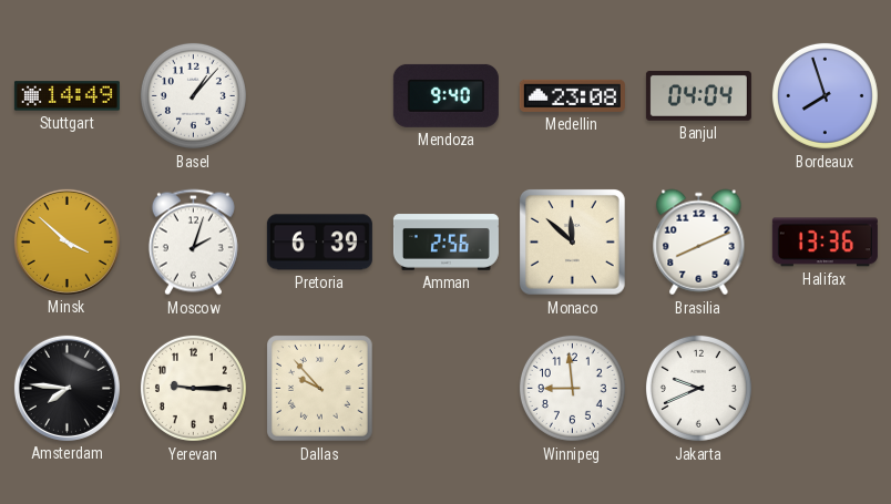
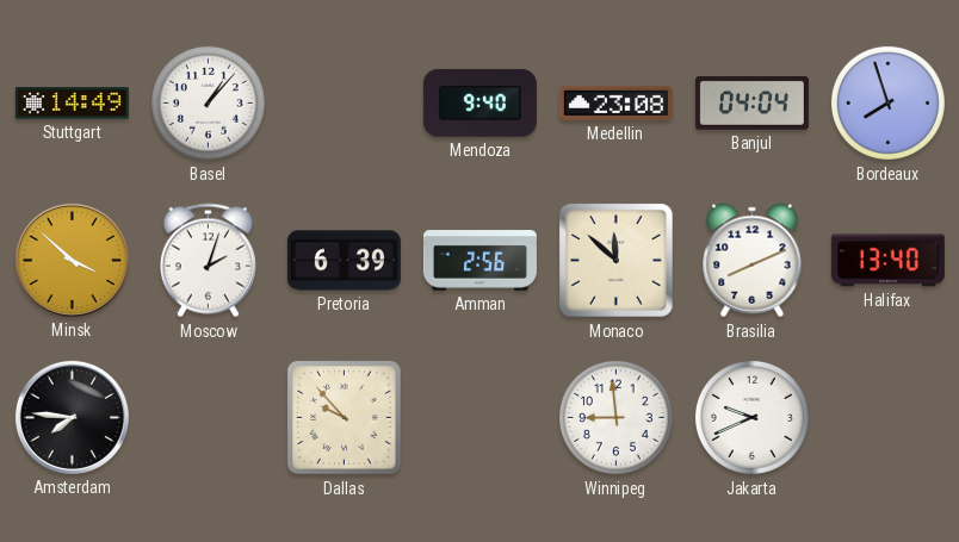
Halifax: 13:36 -> 13:40
Yerevan: 9:15 -> none
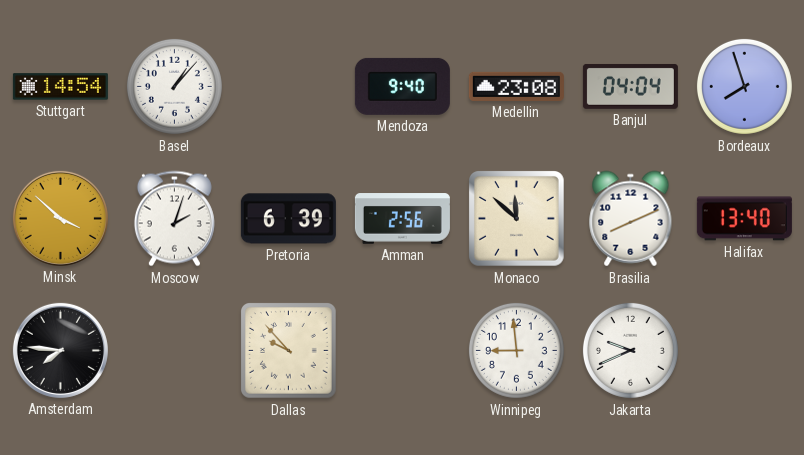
Stuttgart: 14:49 -> 14:54
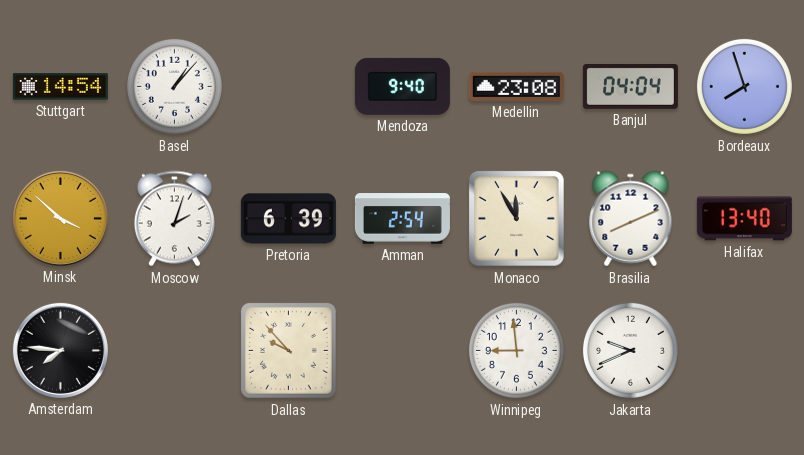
Amman: 2:56 -> 2:54
Monaco: 11:52 -> 11:55
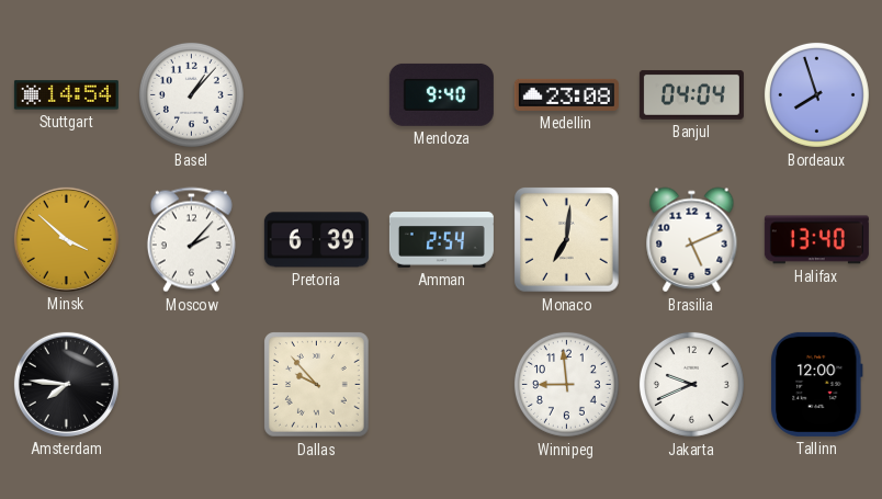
Moscow: 2:03 -> 2:07
Monaco: 11:55 -> 7:01
Brasilia: 8:11 -> 5:11
Tallinn: none -> 12:00
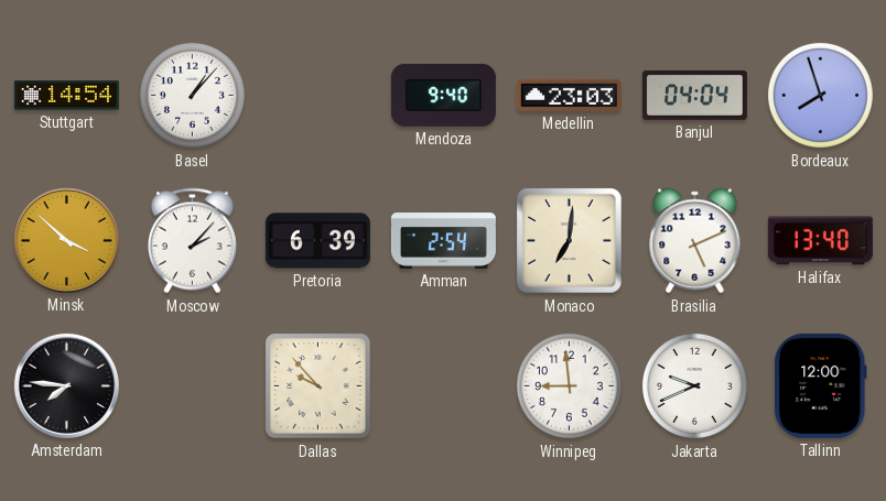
Medellin: 23:08 -> 23:03
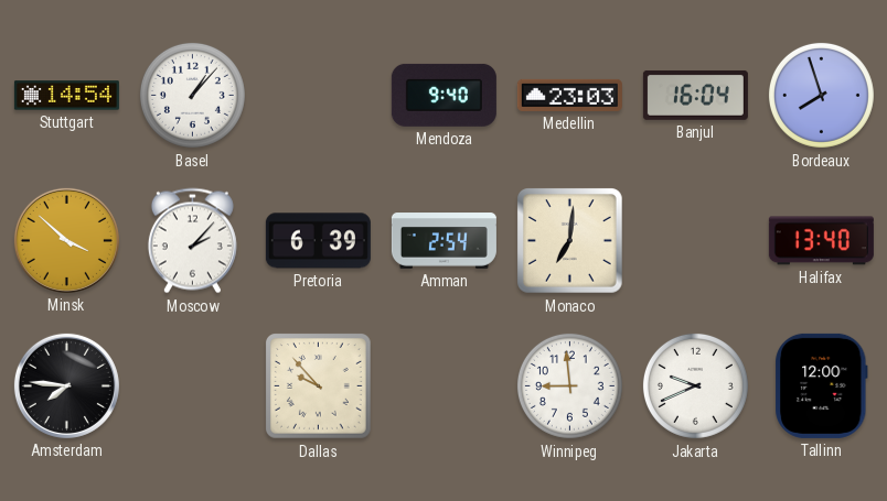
Banjul: 04:04 -> 16:04
Brasilia: 5:11 -> none
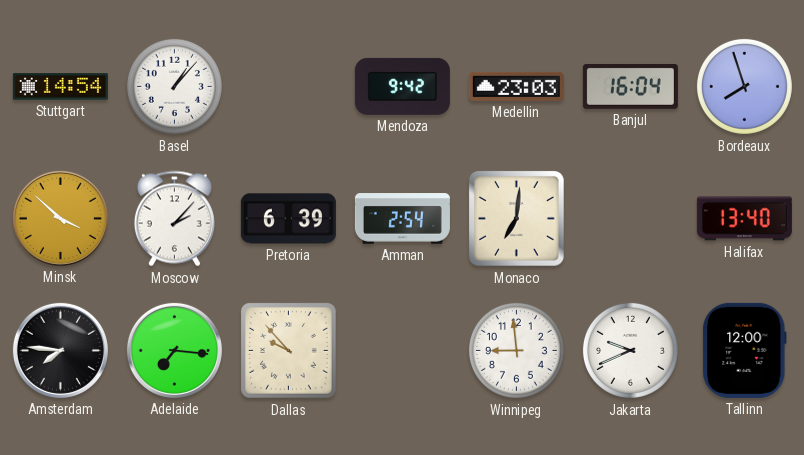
Mendoza: 9:40 -> 9:42
Adelaide: none -> 7:16
